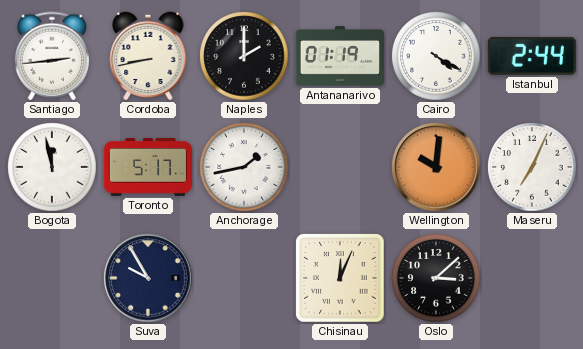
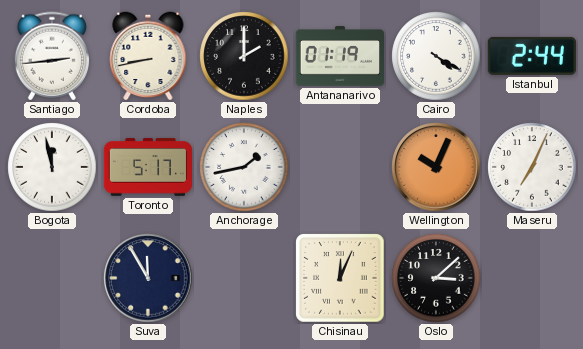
Wellington: 10:01 -> 10:04
Suva: 9:55 -> 11:55
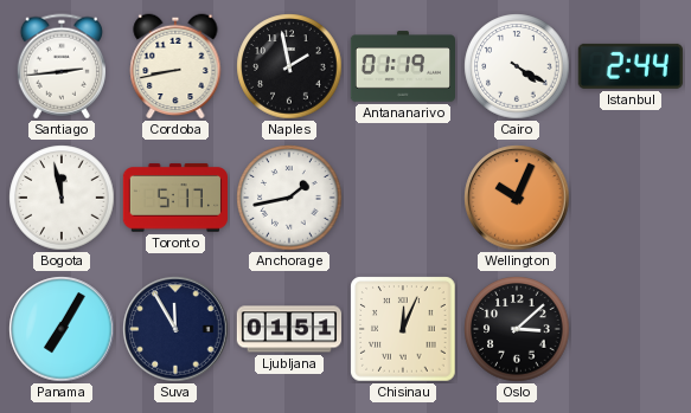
Naples: 2:00 -> 1:58
Maseru: 7:04 -> none
Panama: none -> 7:05
Ljubljana: none -> 01:51
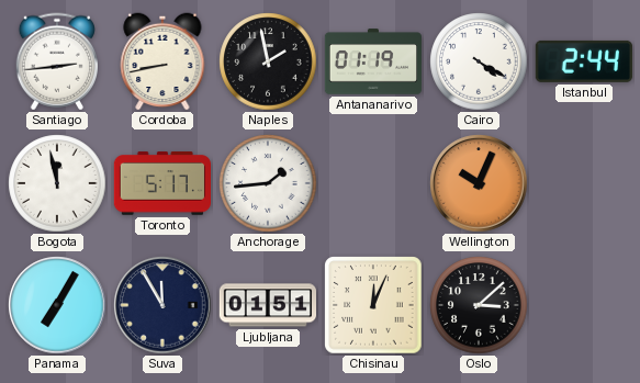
Anchorage: 1:43 -> 1:44
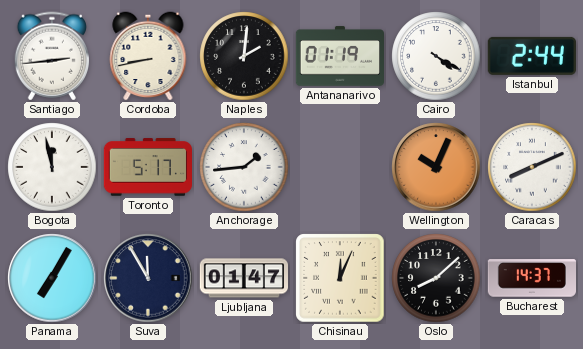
Naples: 1:58 -> 2:01
Caracas: none -> 8:11
Ljubljana: 01:51 -> 01:47
Oslo: 3:08 -> 8:08
Bucharest: none -> 14:37
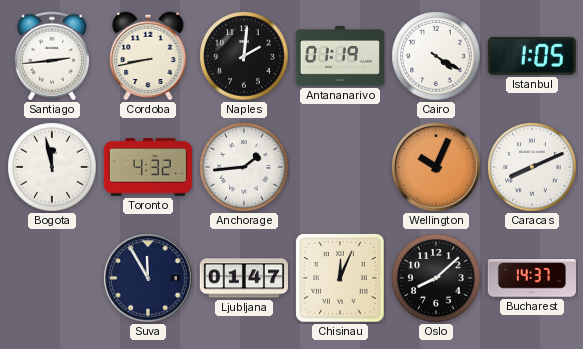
Istanbul: 2:44 -> 1:05
Toronto: 5:17 -> 4:32
Panama: 7:05 -> none
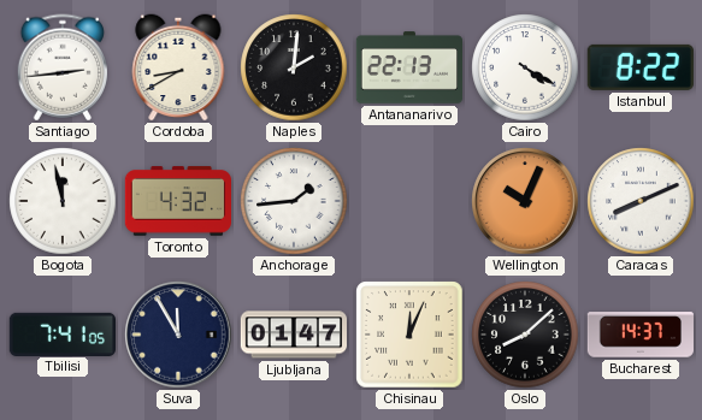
Cordoba: 8:43 -> 8:40
Antananarivo: 01:19 -> 22:13
Istanbul: 1:05 -> 8:22
Tbilisi: none -> 7:41
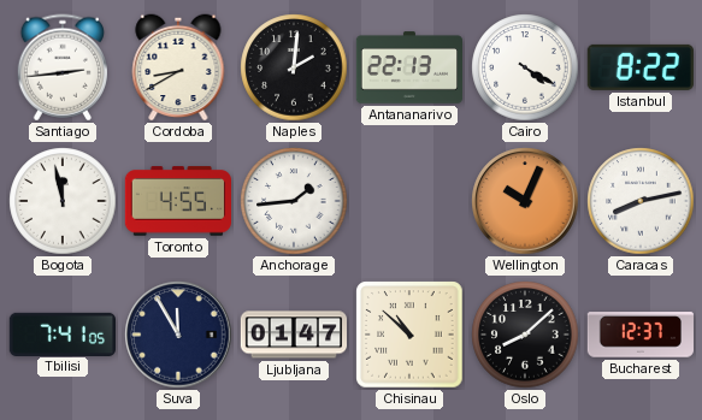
Toronto: 4:32 -> 4:55
Caracas: 8:11 -> 8:13
Chisinau: 12:04 -> 10:52
Bucharest: 14:37 -> 12:37
